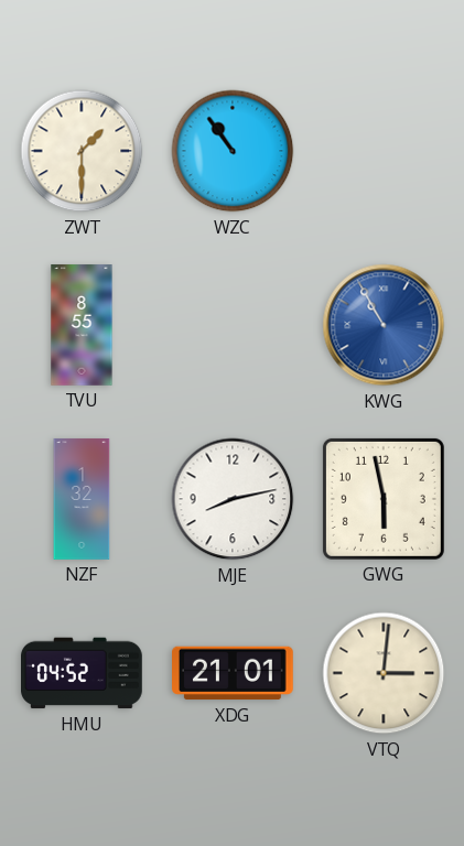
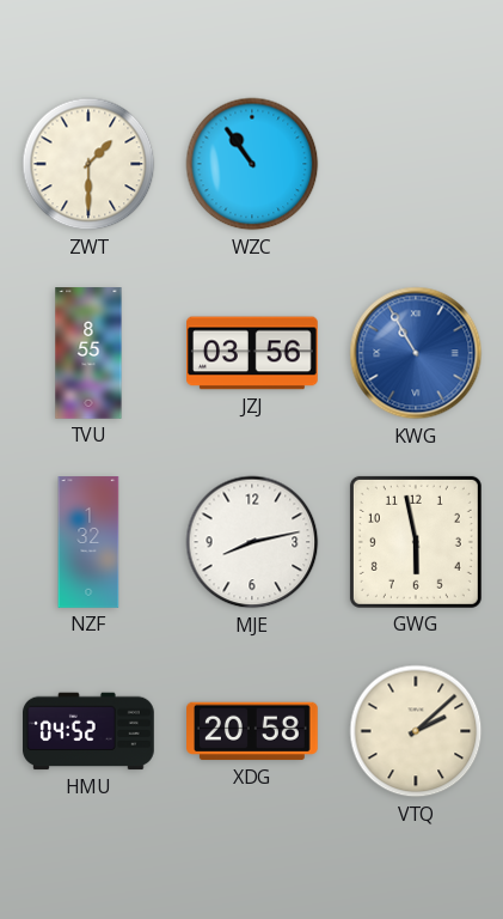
JZJ: none -> 03:56
XDG: 21:01 -> 20:58
VTQ: 3:01 -> 2:08
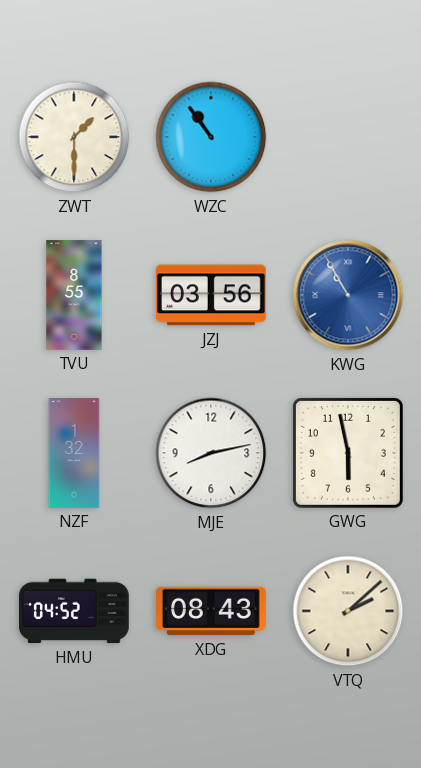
XDG: 20:58 -> 08:43
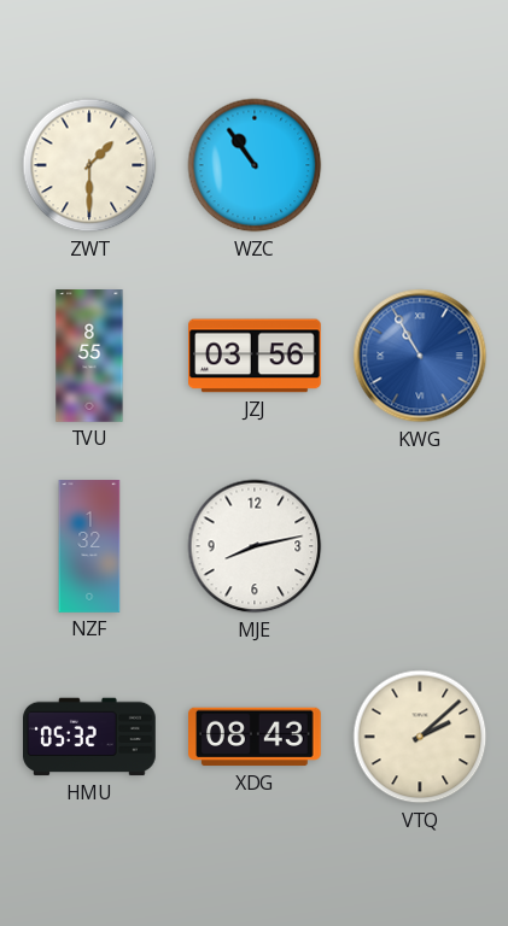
GWG: 5:58 -> none
HMU: 04:52 -> 05:32
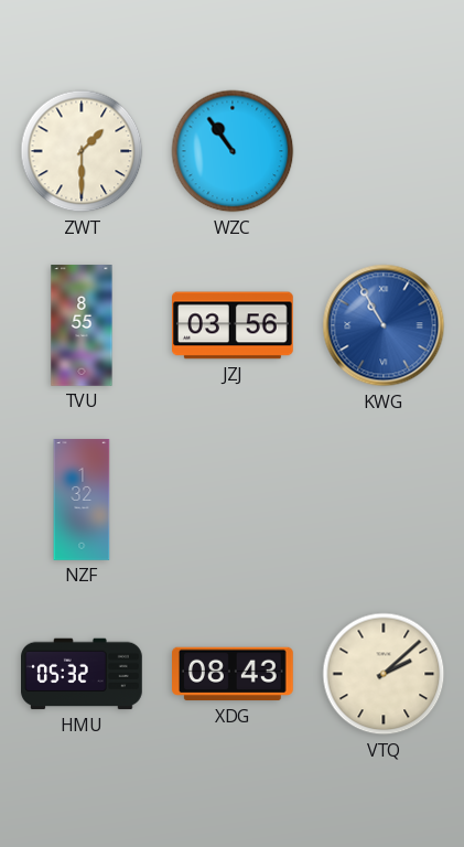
MJE: 8:13 -> none
